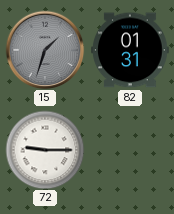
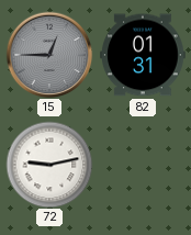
15: 1:33 -> 12:45
72: 9:15 -> 9:13
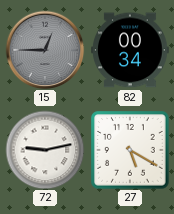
82: 01:31 -> 00:34
27: none -> 5:20
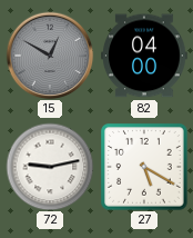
15: 12:45 -> 12:50
82: 00:34 -> 04:00
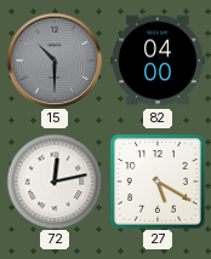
15: 12:50 -> 10:30
72: 9:13 -> 12:13
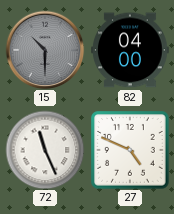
72: 12:13 -> 11:26
27: 5:20 -> 4:49
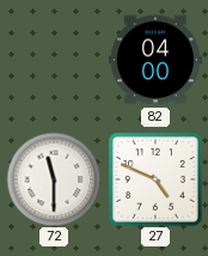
15: 10:30 -> none
72: 11:26 -> 11:30
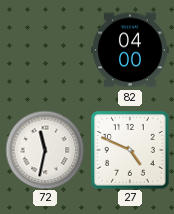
72: 11:30 -> 11:32
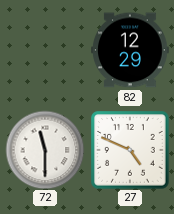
82: 04:00 -> 12:29
72: 11:32 -> 11:30
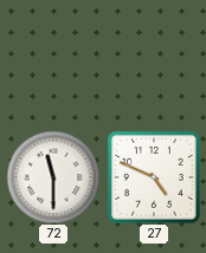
82: 12:29 -> none
